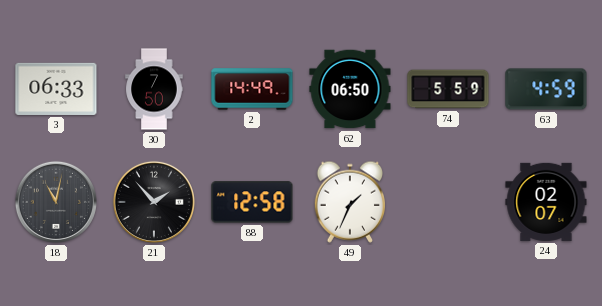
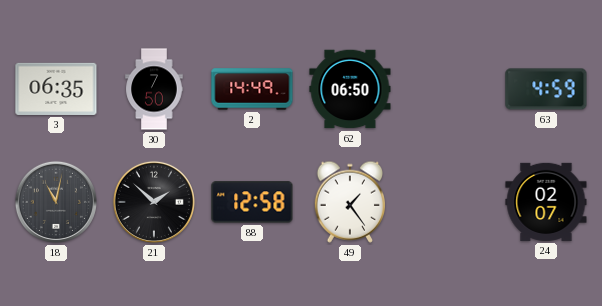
3: 06:33 -> 06:35
74: 5:59 -> none
21: 1:53 -> 1:52
49: 1:34 -> 1:24
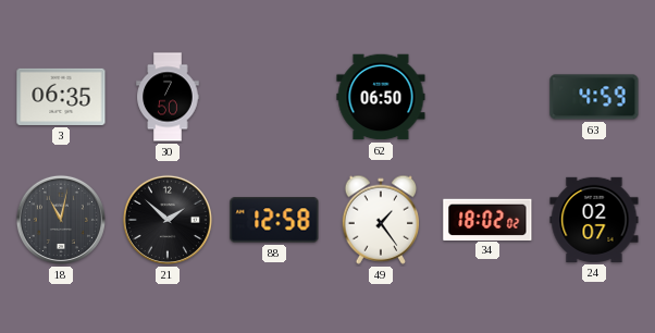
2: 14:49 -> none
34: none -> 18:02
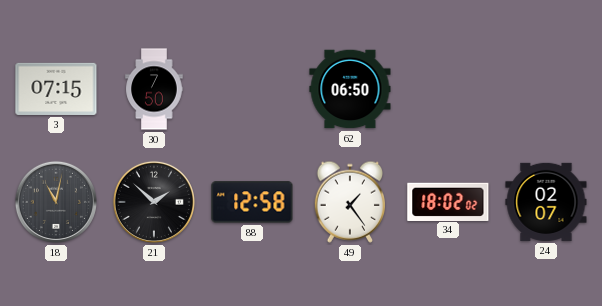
3: 06:35 -> 07:15
63: 4:59 -> none
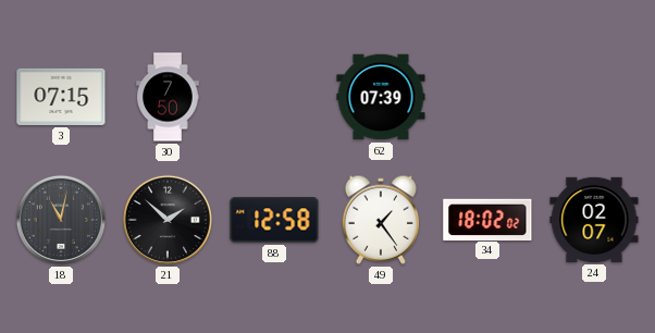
62: 06:50 -> 07:39
